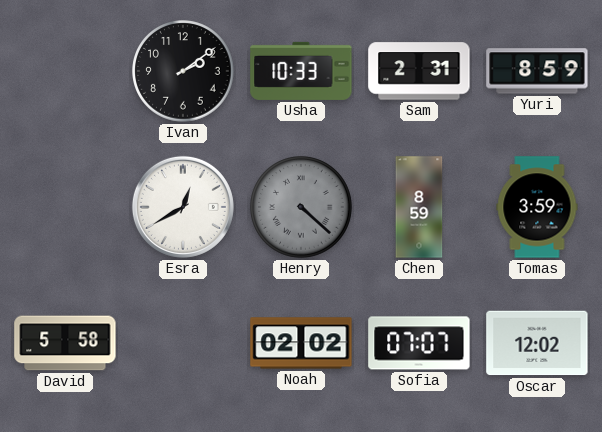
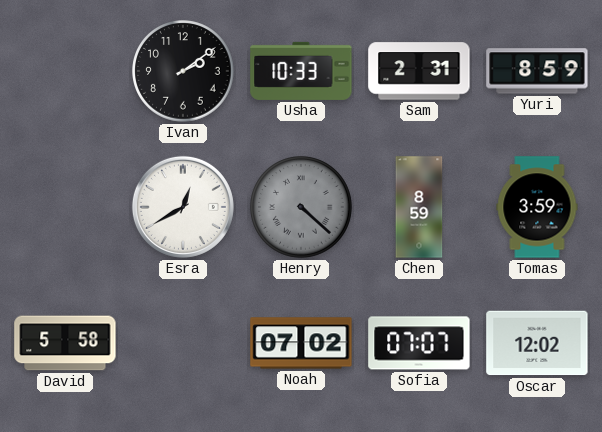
Noah: 02:02 -> 07:02
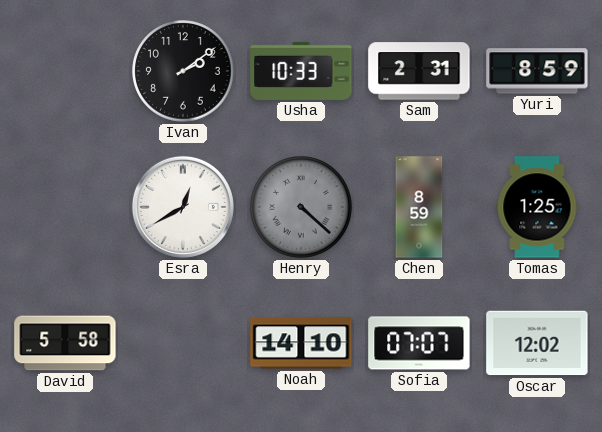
Tomas: 3:59 -> 1:25
Noah: 07:02 -> 14:10
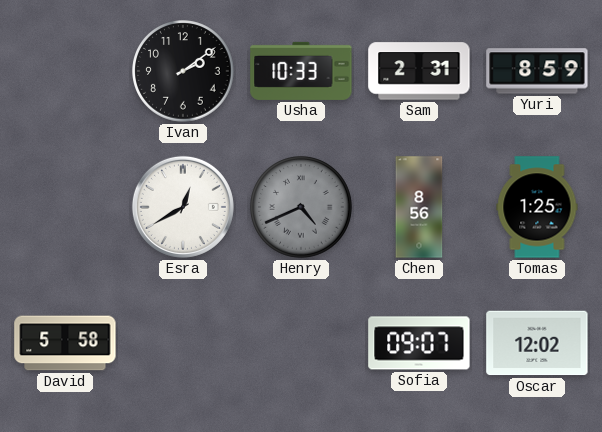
Henry: 4:22 -> 4:41
Chen: 8:59 -> 8:56
Noah: 14:10 -> none
Sofia: 07:07 -> 09:07
